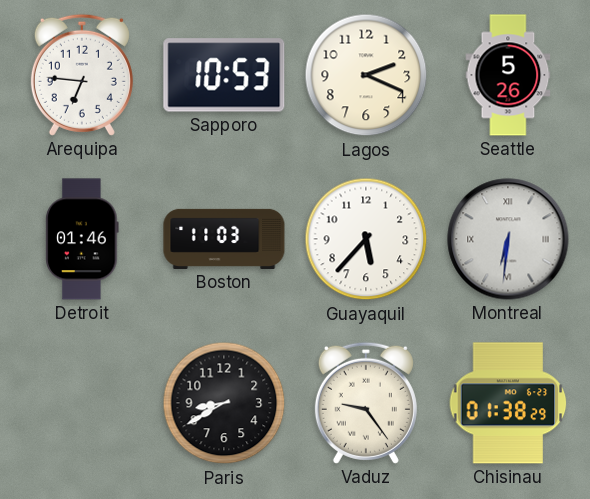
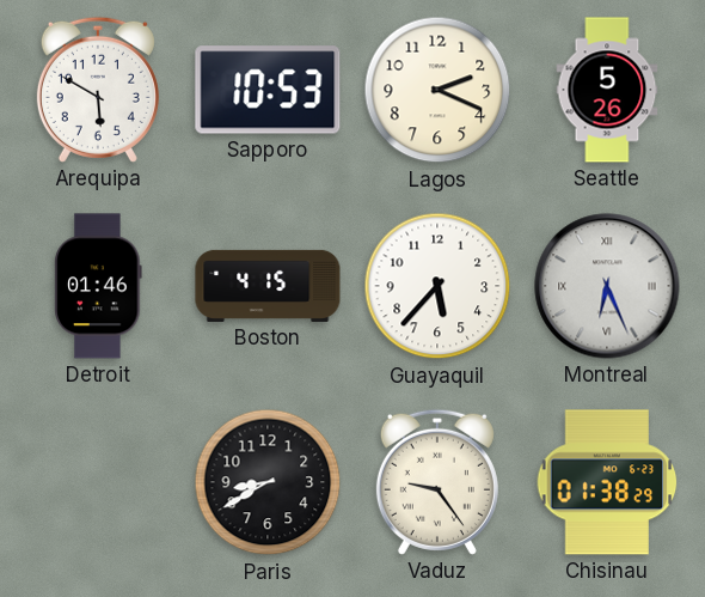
Arequipa: 6:46 -> 5:50
Boston: 11:03 -> 4:15
Montreal: 6:31 -> 6:26
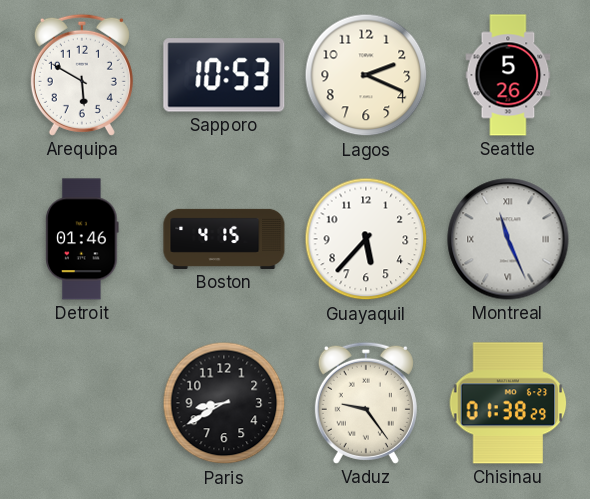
Montreal: 6:26 -> 11:26
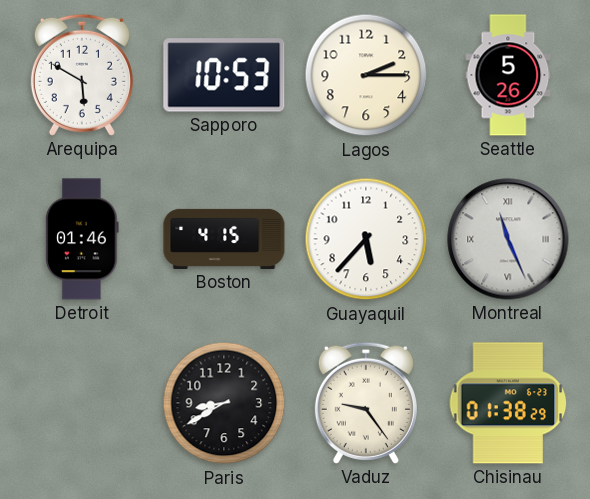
Lagos: 2:19 -> 2:15
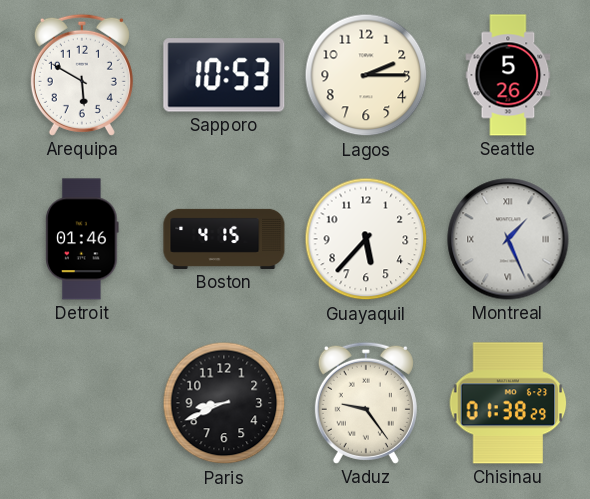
Montreal: 11:26 -> 1:26
Paris: 8:40 -> 8:41
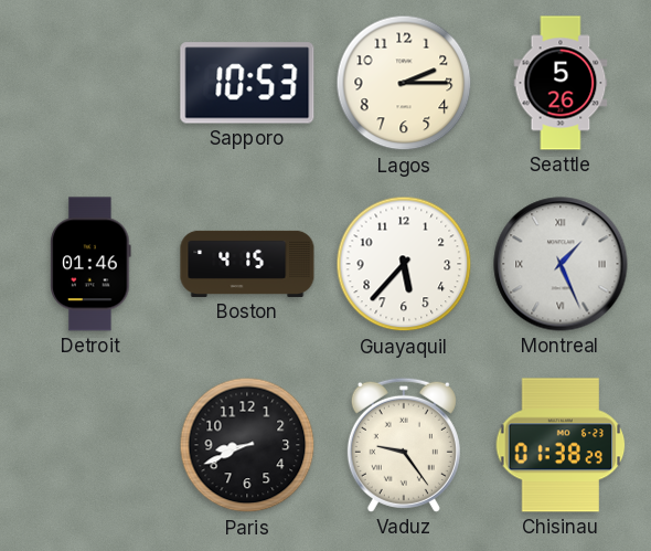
Arequipa: 5:50 -> none
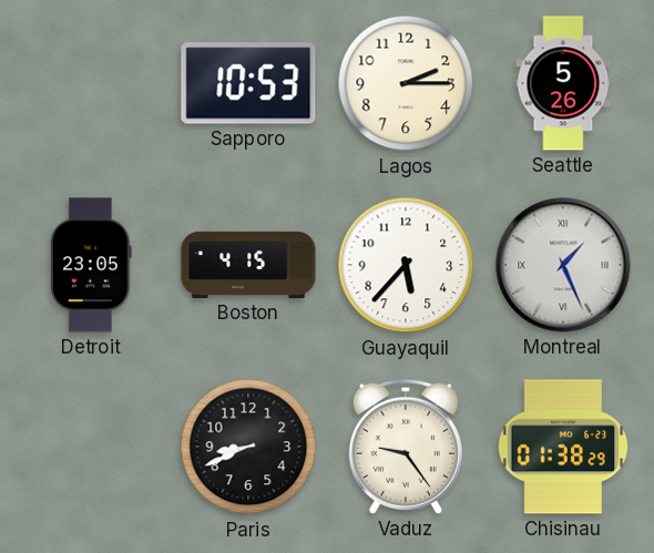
Detroit: 01:46 -> 23:05
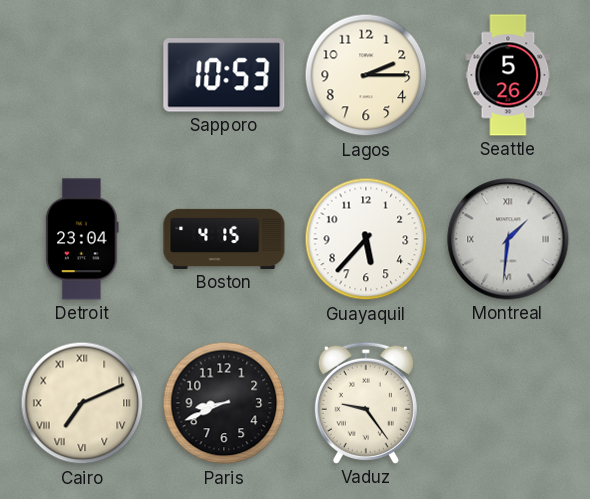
Detroit: 23:05 -> 23:04
Montreal: 1:26 -> 1:31
Cairo: none -> 7:11
Chisinau: 01:38 -> none
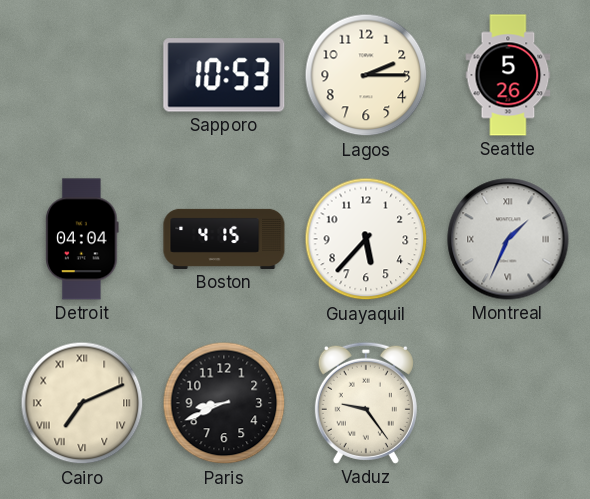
Detroit: 23:04 -> 04:04
Montreal: 1:31 -> 1:34
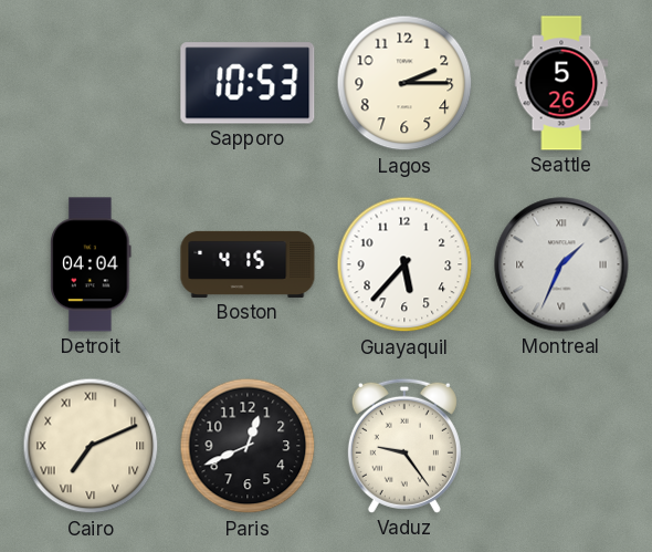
Paris: 8:41 -> 12:41
